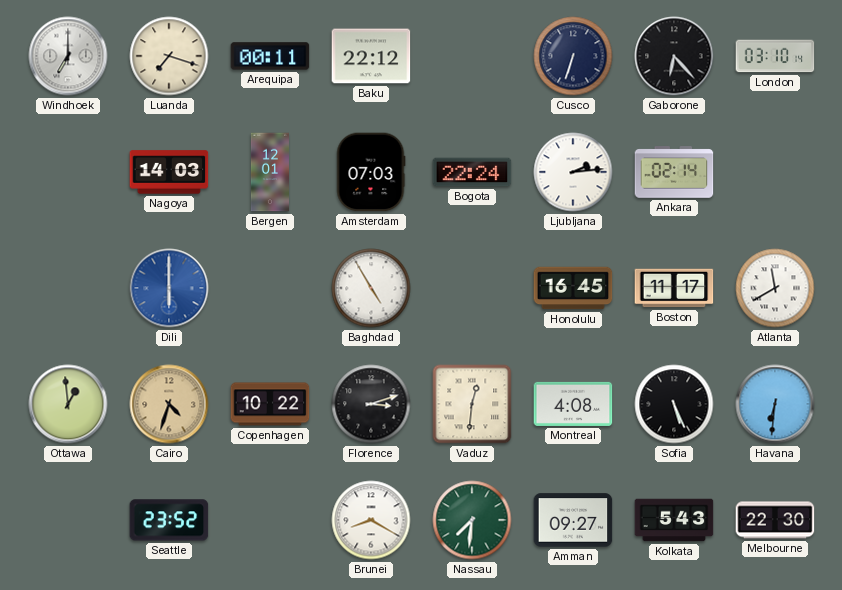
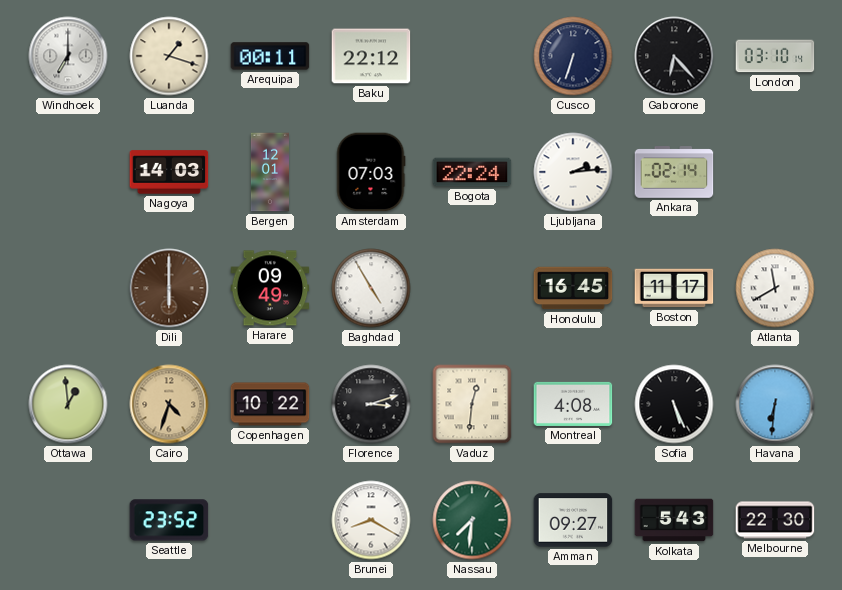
Luanda: 7:18 -> 1:18
Dili dial: blue -> brown
Harare: none -> 09:49
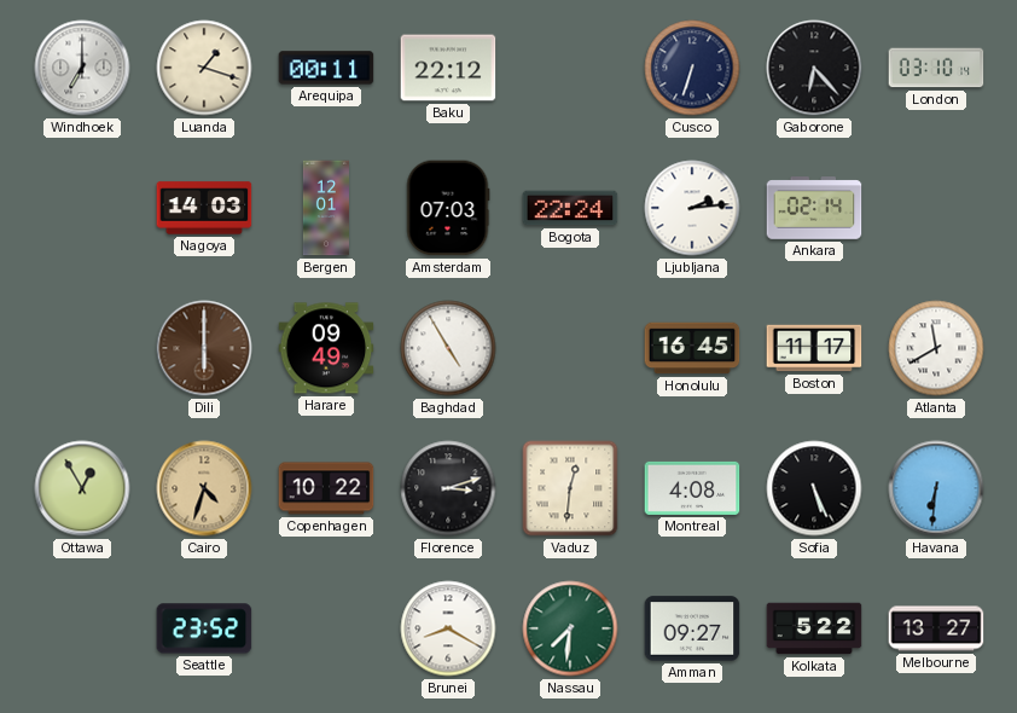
Ottawa: 12:59 -> 12:55
Kolkata: 5:43 -> 5:22
Melbourne: 22:30 -> 13:27
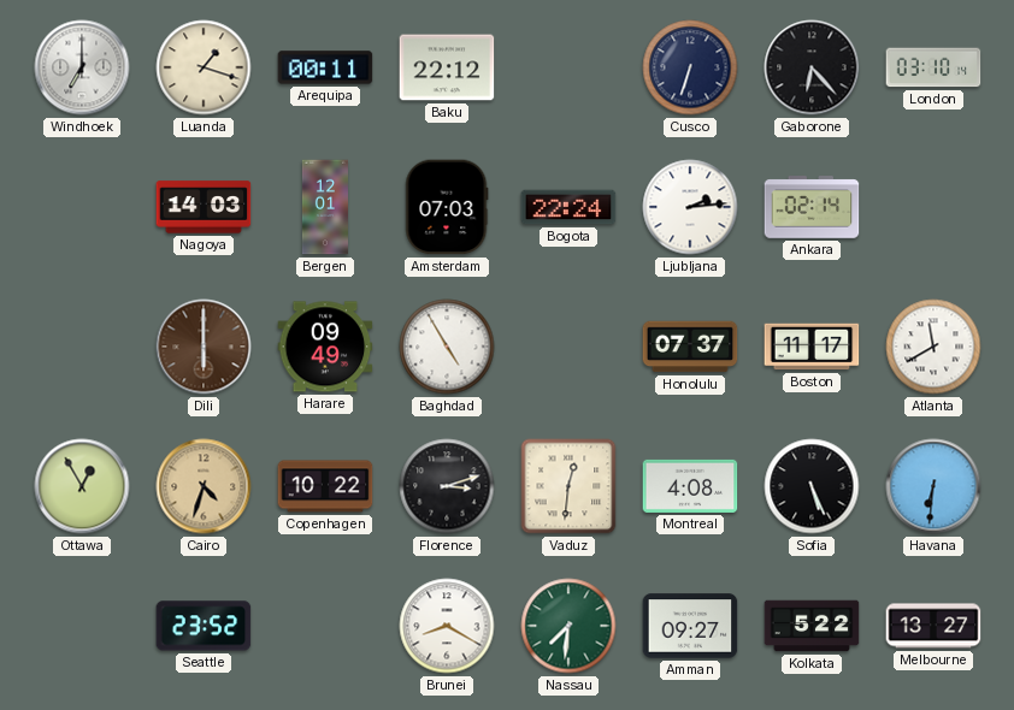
Honolulu: 16:45 -> 07:37
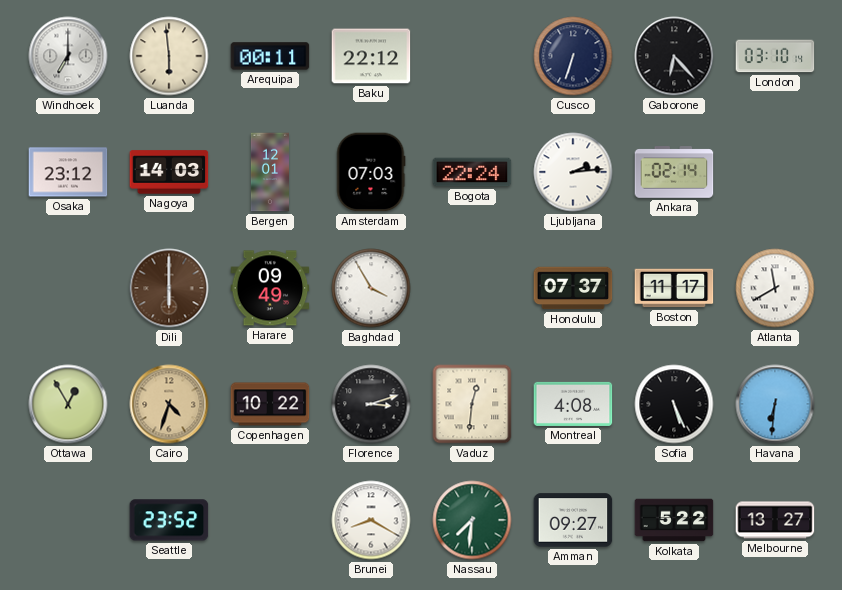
Luanda: 1:18 -> 5:59
Osaka: none -> 23:12
Baghdad: 4:55 -> 3:55
